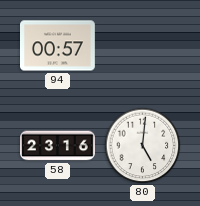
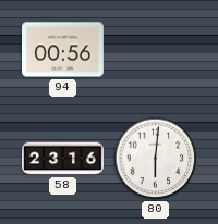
94: 00:57 -> 00:56
80: 5:01 -> 6:01
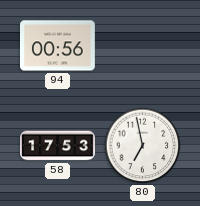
58: 23:16 -> 17:53
80: 6:01 -> 6:58
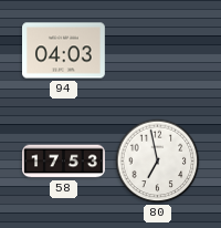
94: 00:56 -> 04:03
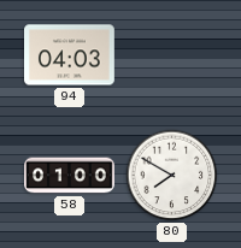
58: 17:53 -> 01:00
80: 6:58 -> 7:50
